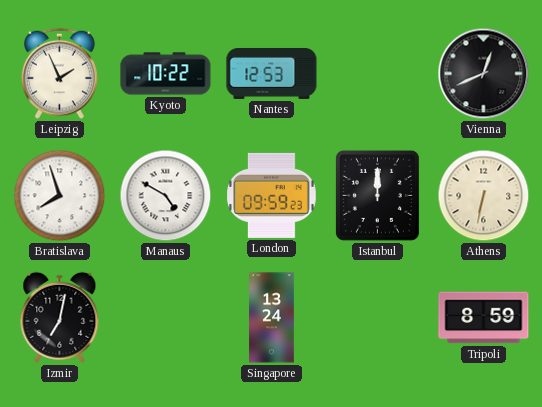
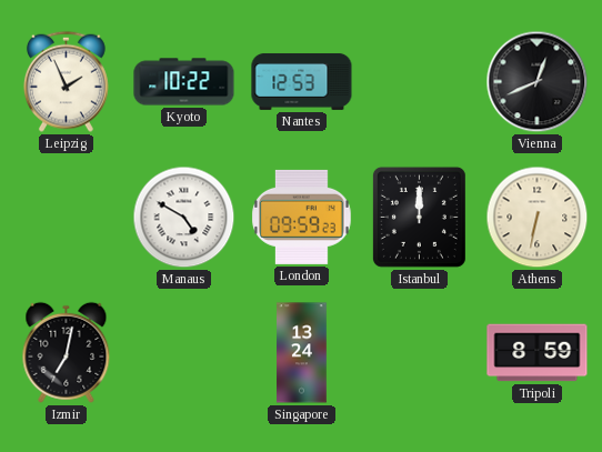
Bratislava: 7:57 -> none
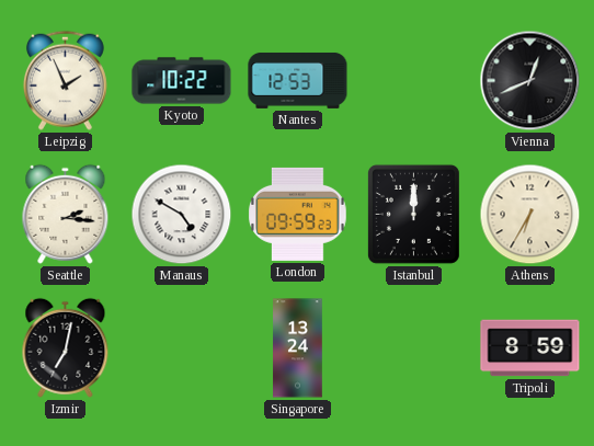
Seattle: none -> 2:16
Athens: 6:32 -> 6:35
